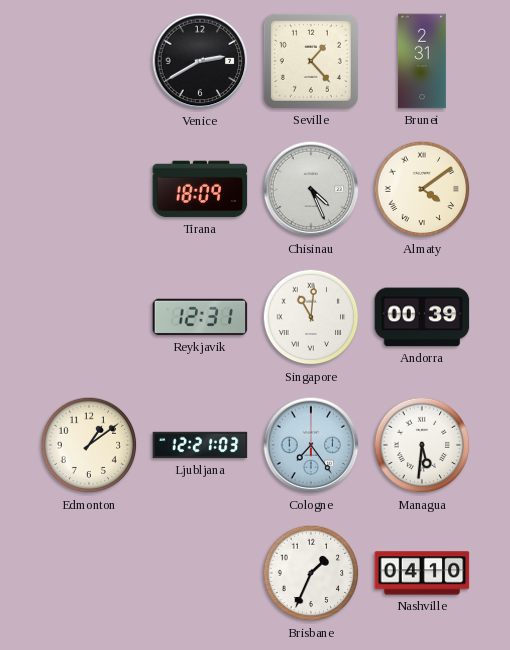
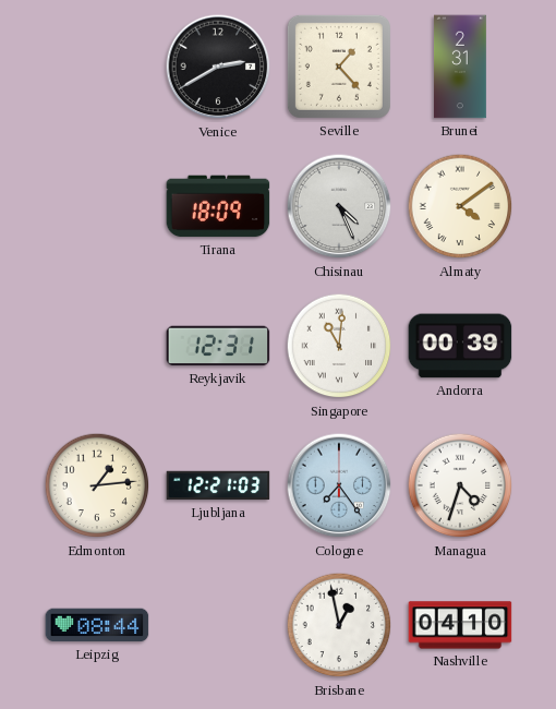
Edmonton: 1:09 -> 1:14
Managua: 5:31 -> 4:33
Leipzig: none -> 08:44
Brisbane: 1:34 -> 12:58
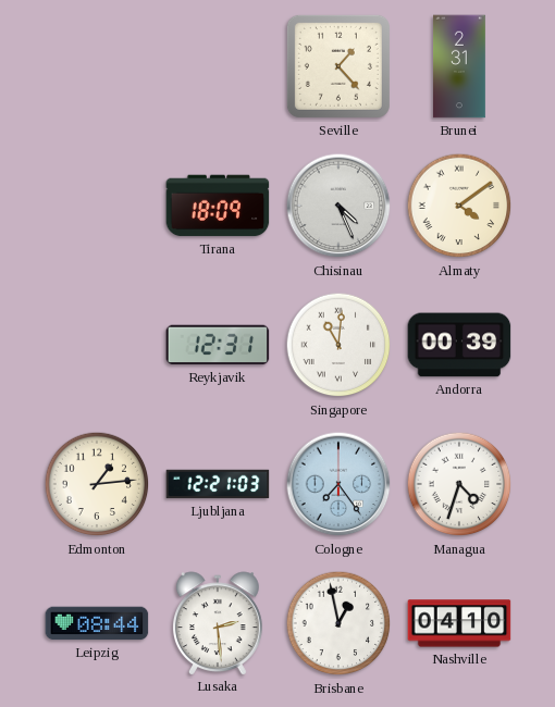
Venice: 2:40 -> none
Lusaka: none -> 2:29
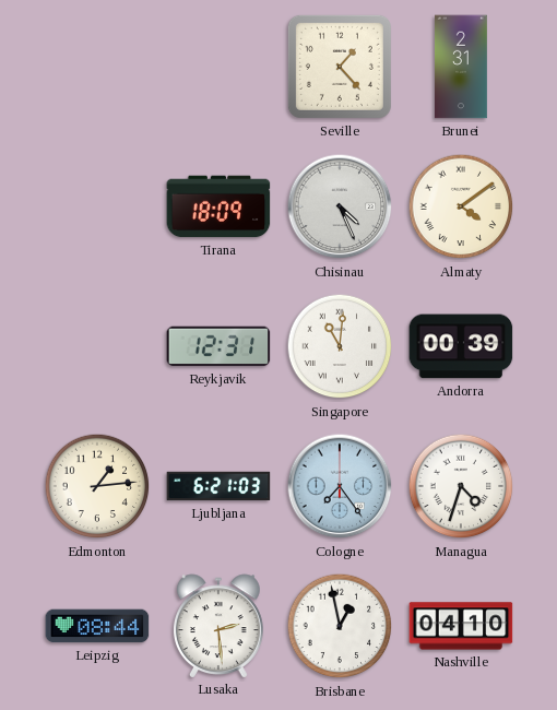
Ljubljana: 12:21 -> 6:21
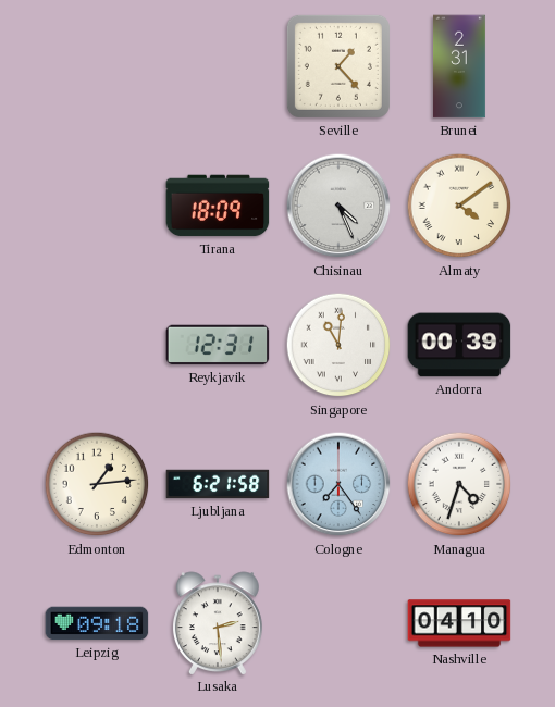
Ljubljana: 6:21:03 -> 6:21:58
Leipzig: 08:44 -> 09:18
Brisbane: 12:58 -> none
